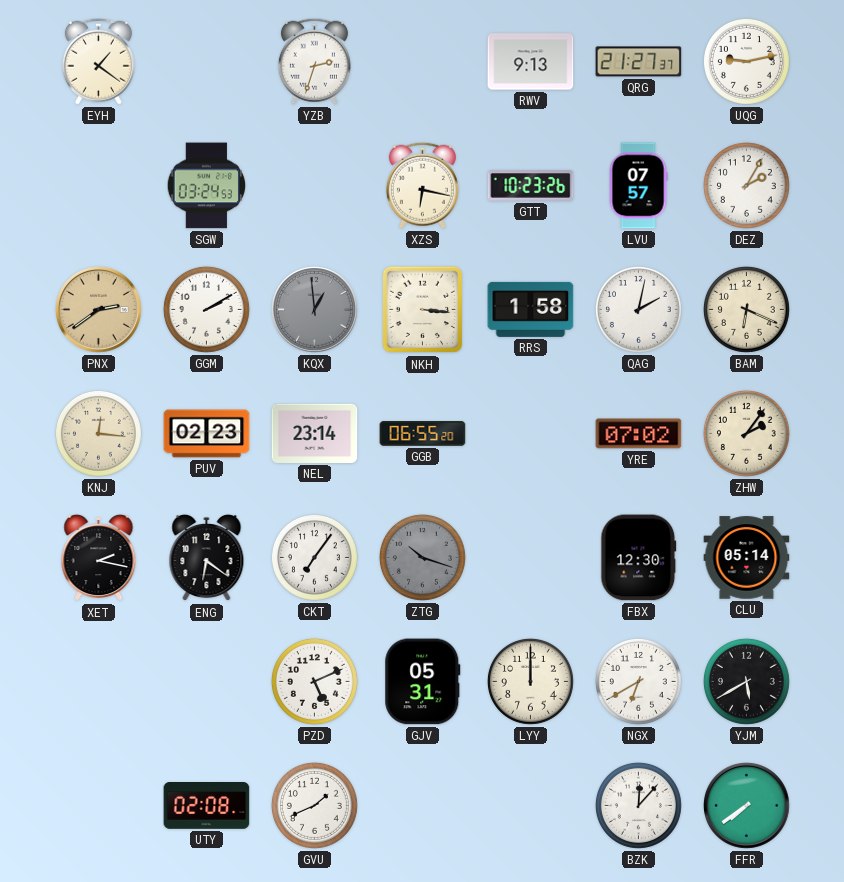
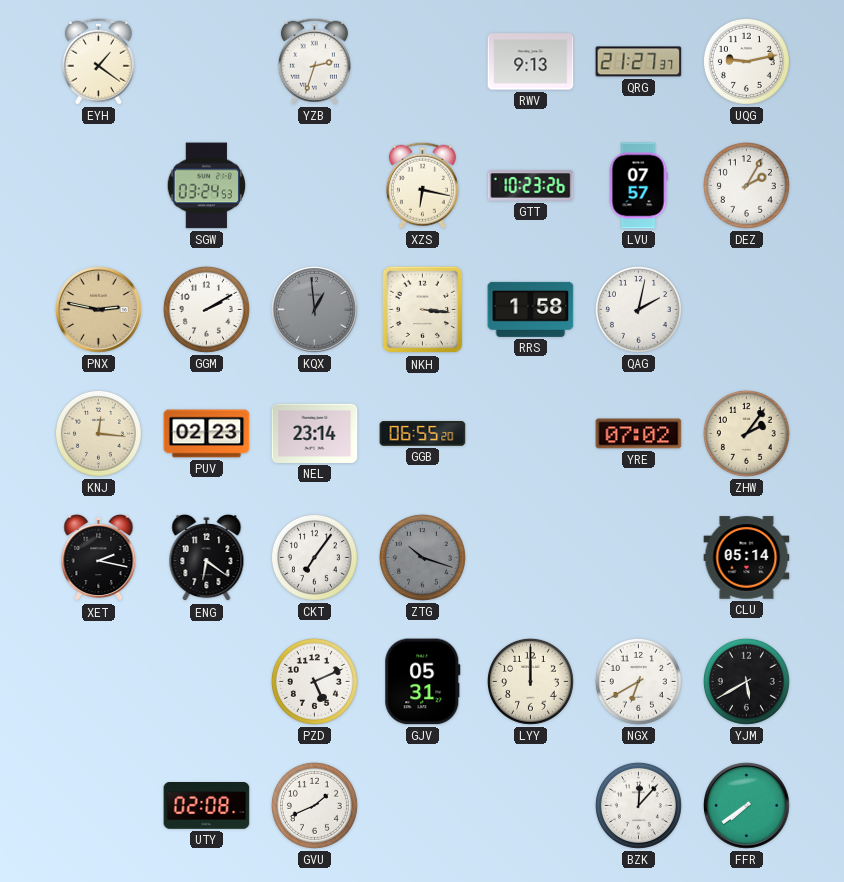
PNX: 2:39 -> 2:47
BAM: 6:19 -> none
FBX: 12:30 -> none
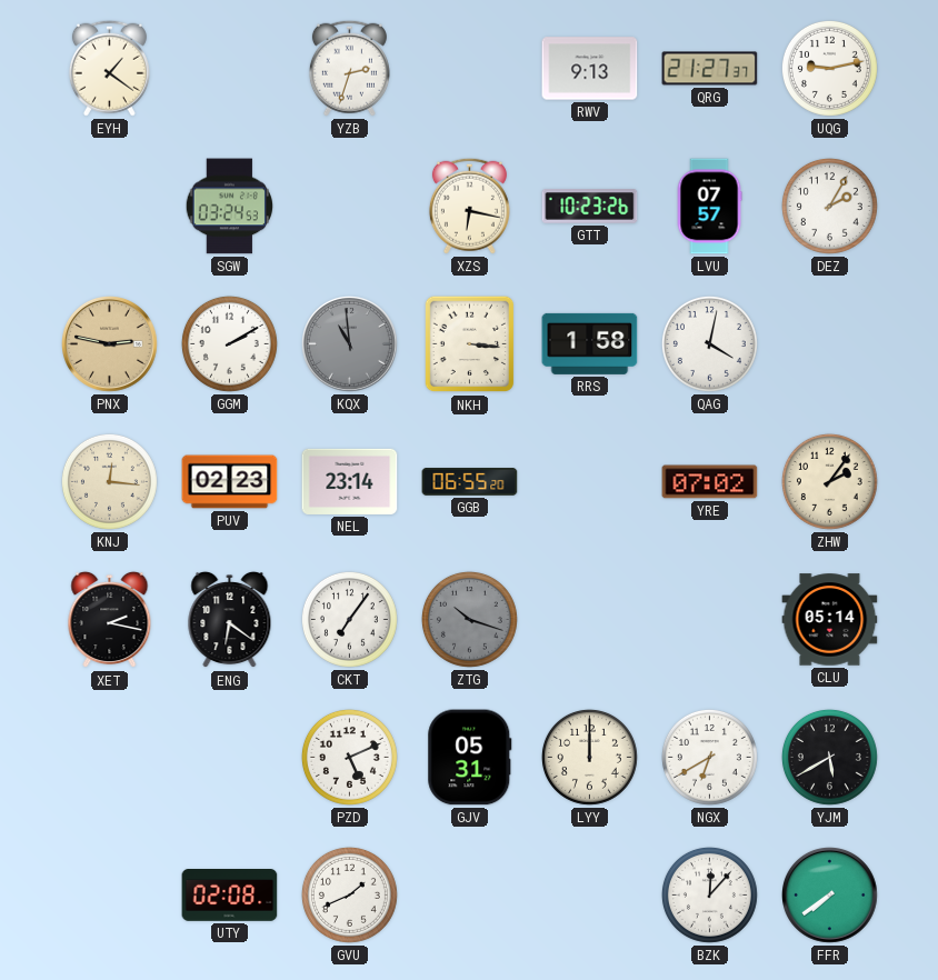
KQX: 12:59 -> 10:59
QAG: 2:02 -> 4:02
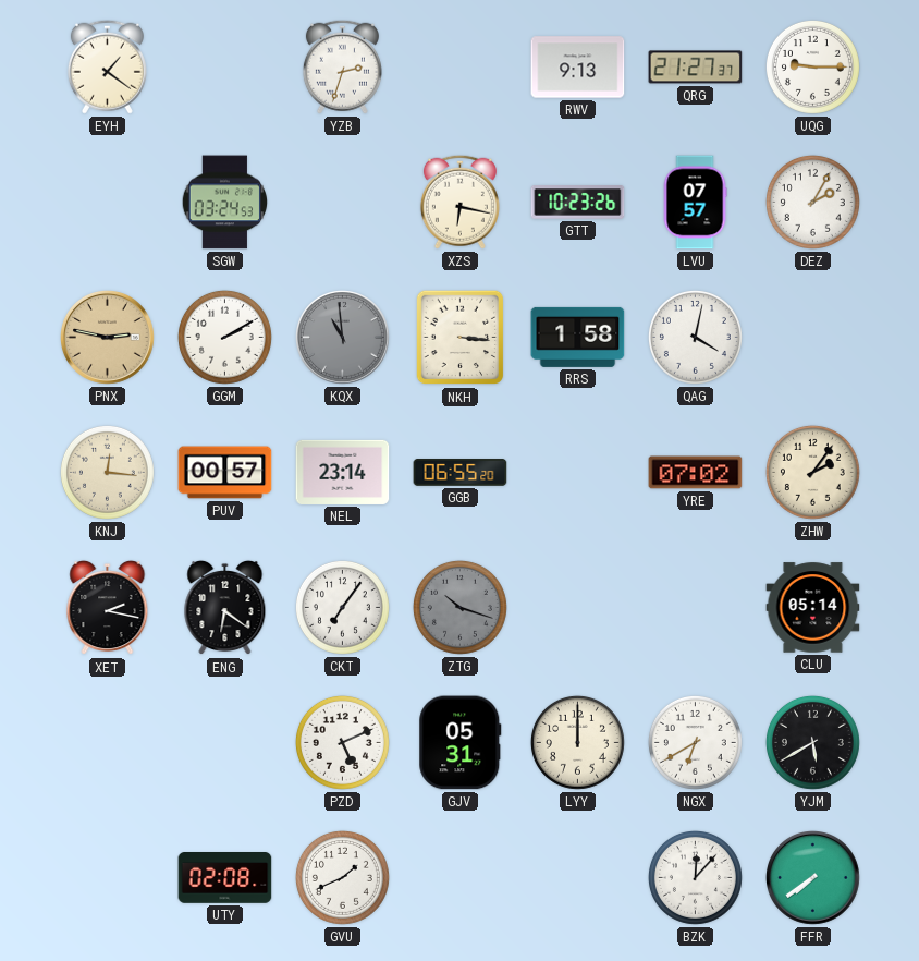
UQG: 9:13 -> 9:15
PUV: 02:23 -> 00:57
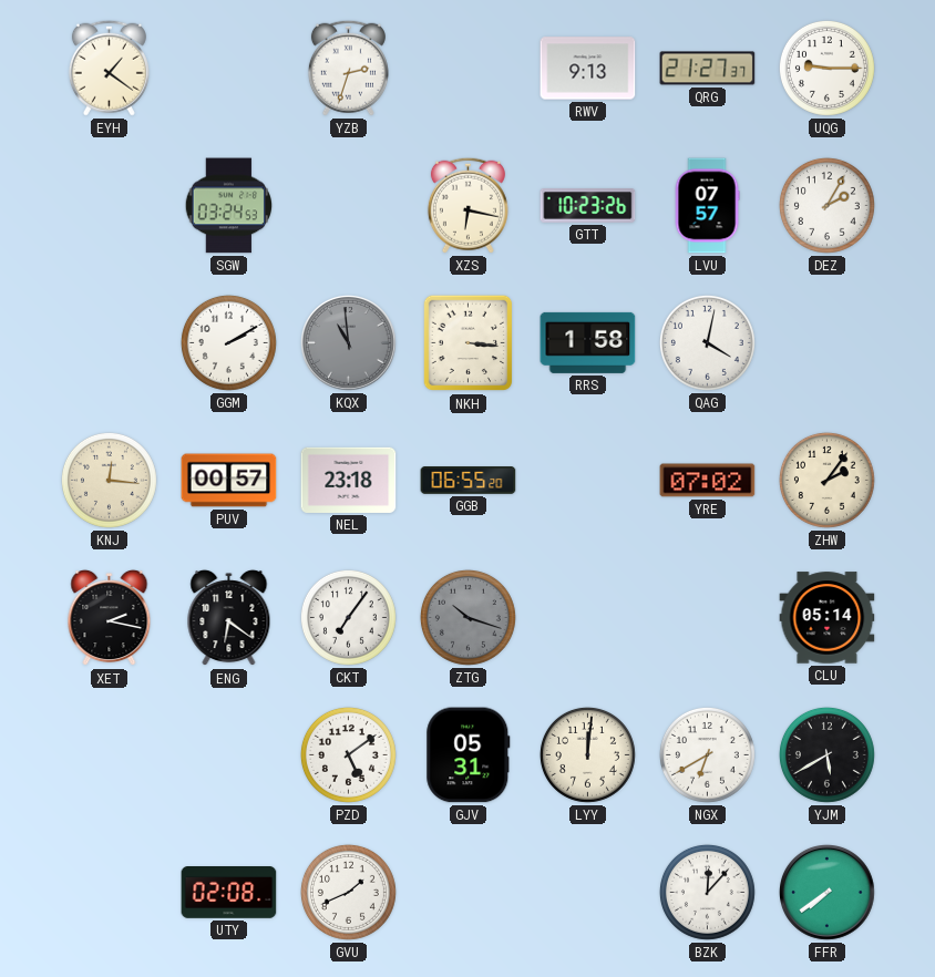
PNX: 2:47 -> none
NEL: 23:14 -> 23:18
PZD: 5:11 -> 5:09
LYY: 12:00 -> 12:01
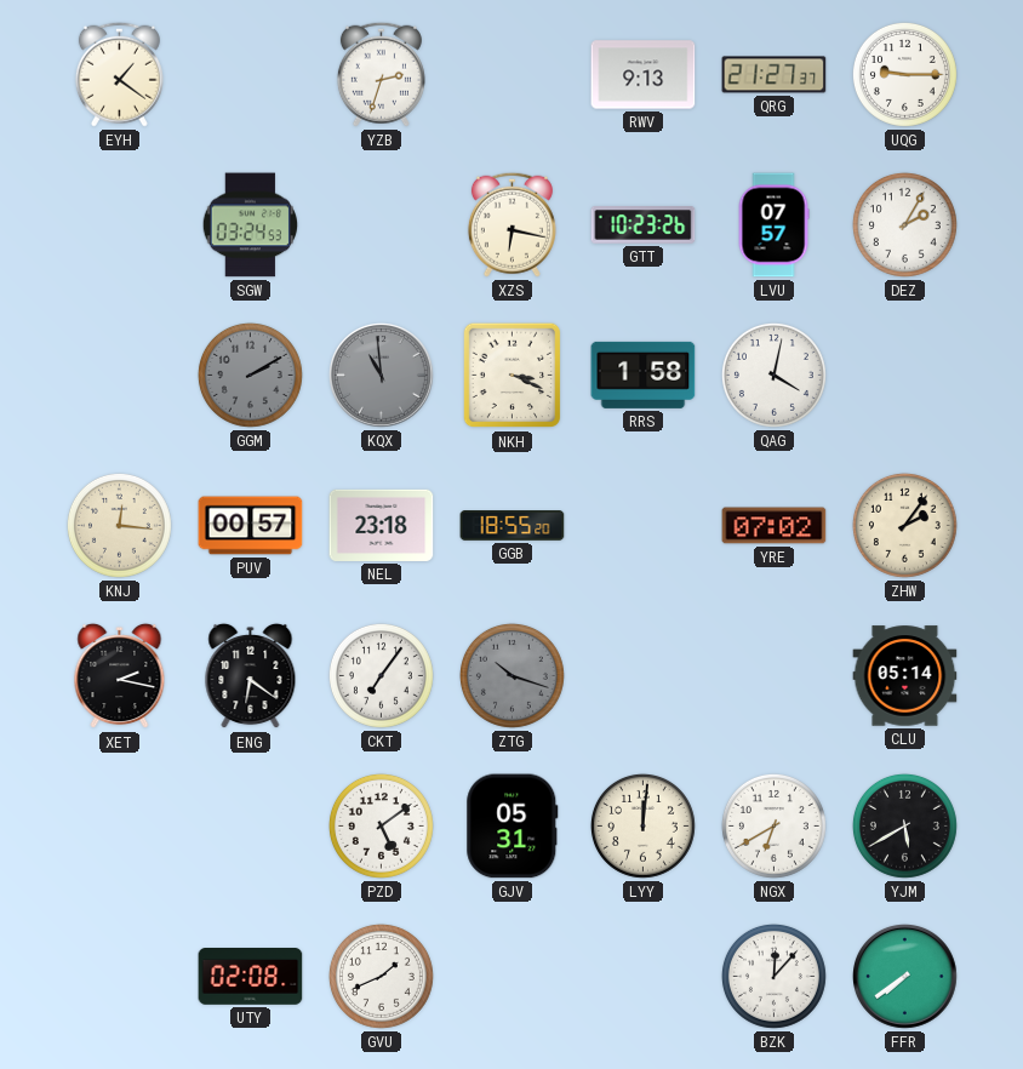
GGM dial: white -> grey
NKH: 3:16 -> 3:19
GGB: 06:55 -> 18:55
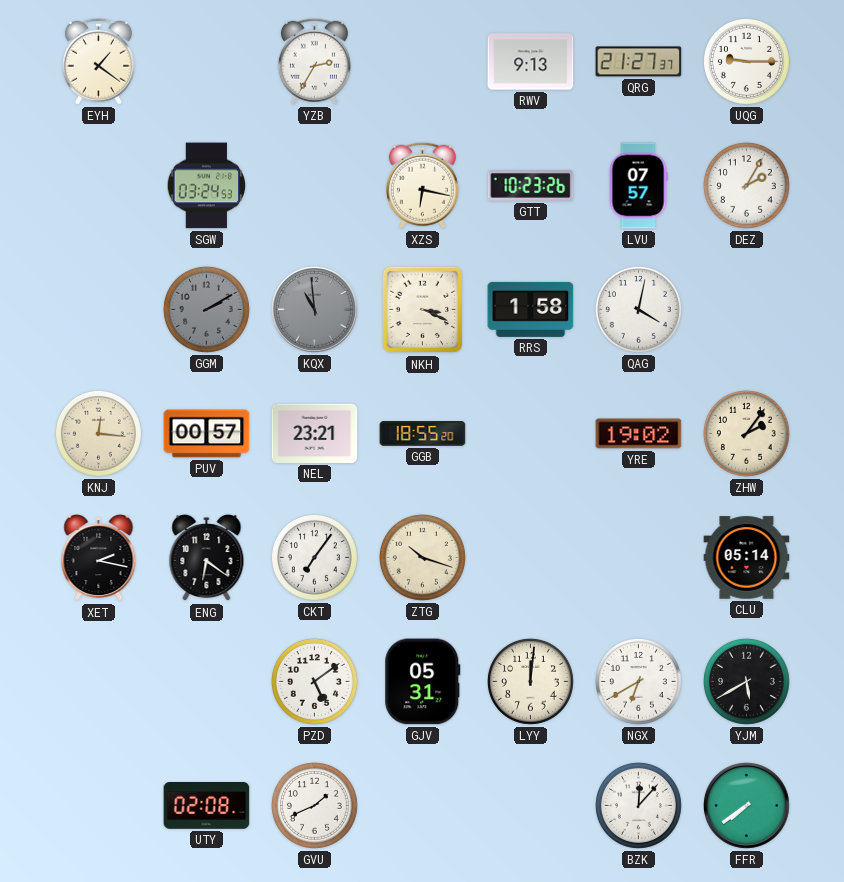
YZB: 2:33 -> 2:35
NEL: 23:18 -> 23:21
YRE: 07:02 -> 19:02
ZTG dial: grey -> cream
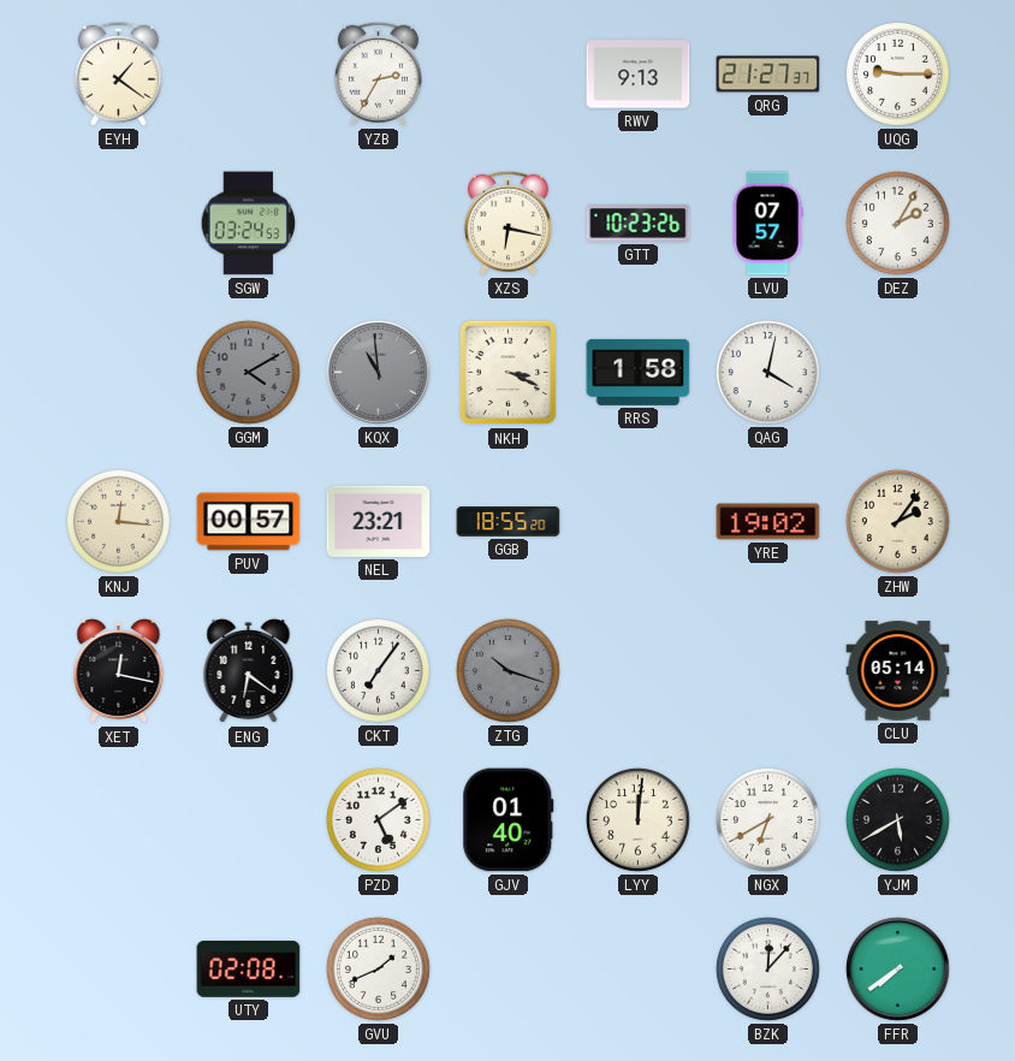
GGM: 2:10 -> 4:10
XET: 2:17 -> 12:17
ZTG dial: cream -> grey
GJV: 05:31 -> 01:40
